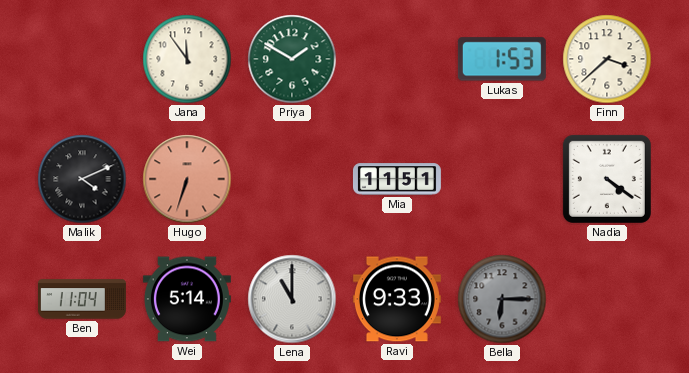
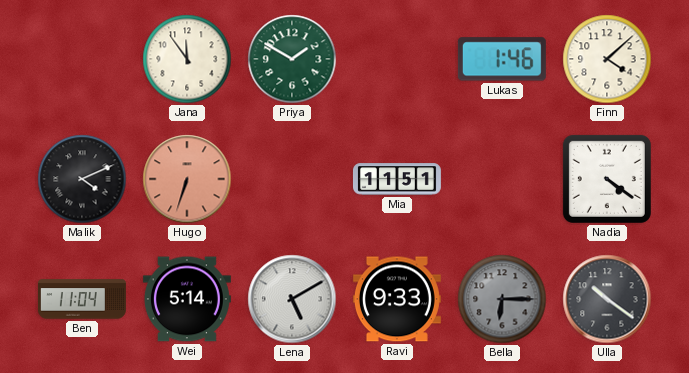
Lukas: 1:53 -> 1:46
Finn: 3:38 -> 4:08
Lena: 11:00 -> 5:10
Ulla: none -> 10:21
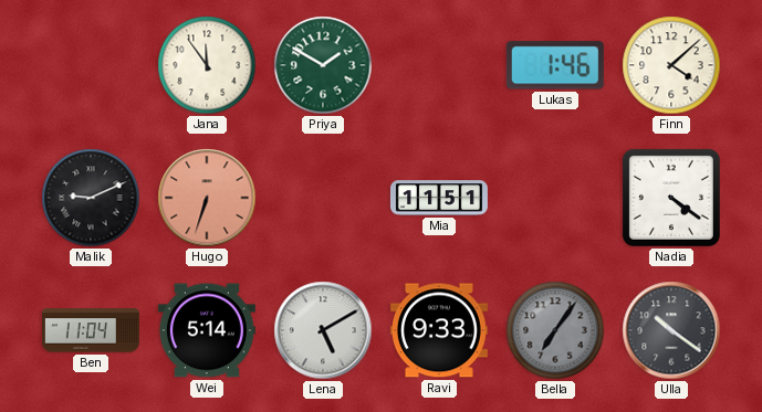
Malik: 4:11 -> 9:11
Bella: 6:15 -> 7:06
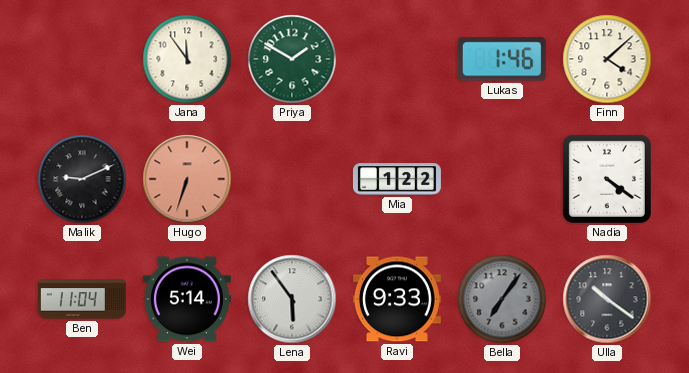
Mia: 11:51 -> 1:22
Lena: 5:10 -> 5:54
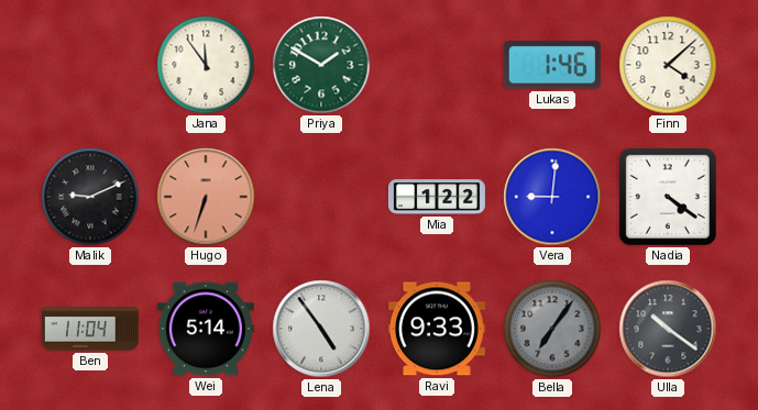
Vera: none -> 9:01
Lena: 5:54 -> 4:54
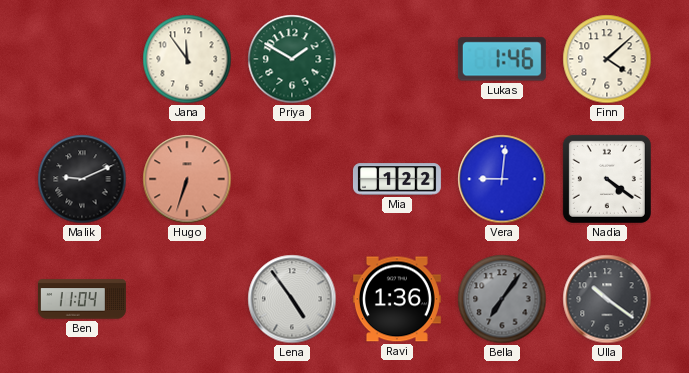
Wei: 5:14 -> none
Ravi: 9:33 -> 1:36
